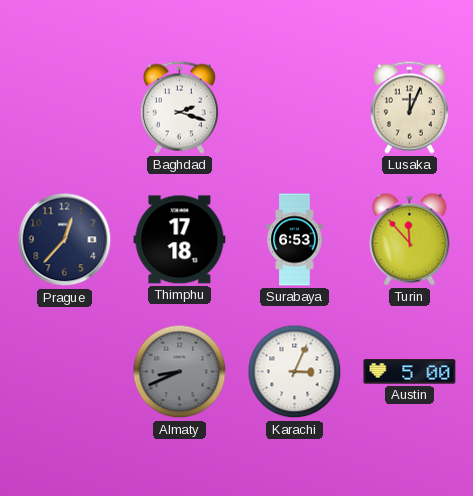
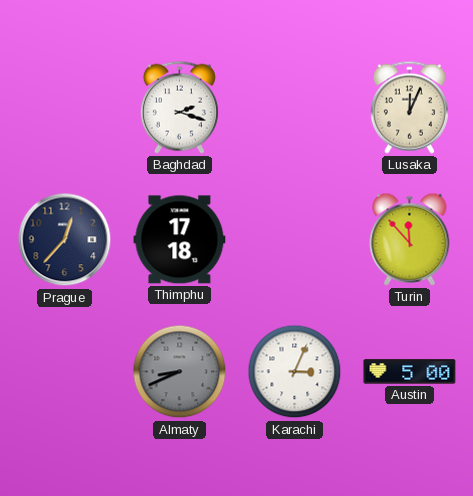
Surabaya: 6:53 -> none
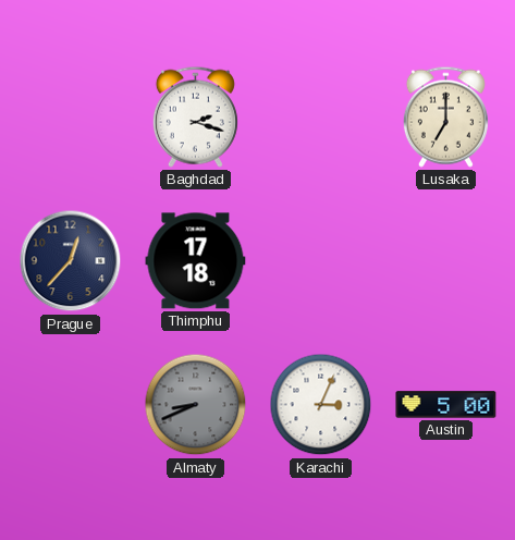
Lusaka: 12:04 -> 7:00
Turin: 11:53 -> none
